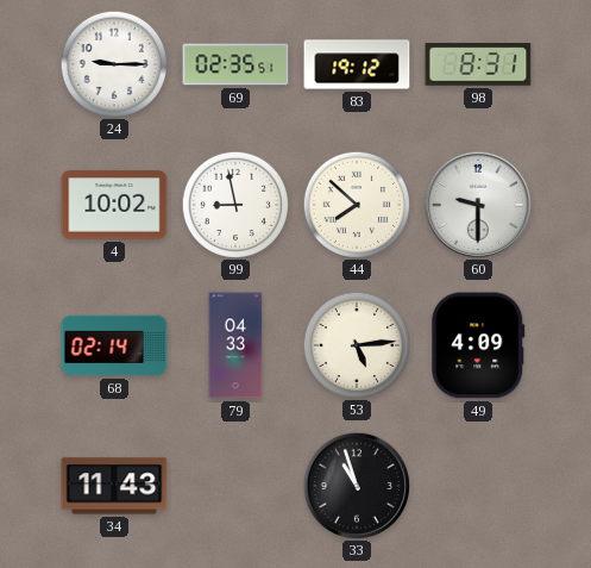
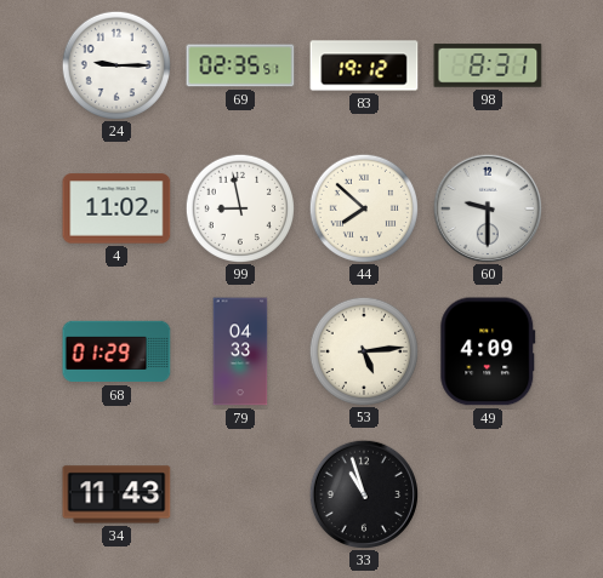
4: 10:02 -> 11:02
68: 02:14 -> 01:29
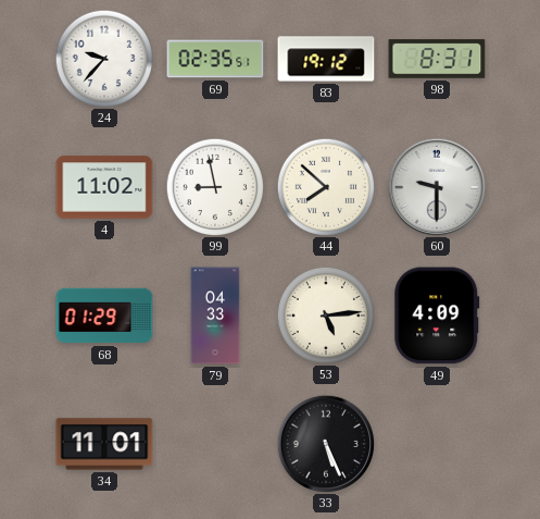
24: 9:15 -> 9:37
34: 11:43 -> 11:01
33: 10:57 -> 5:26
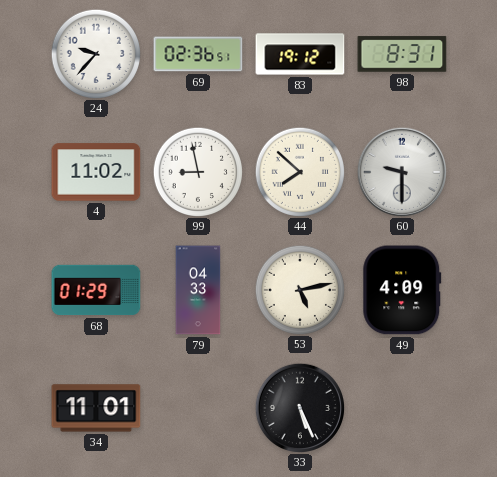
69: 02:35 -> 02:36
53: 5:14 -> 5:13
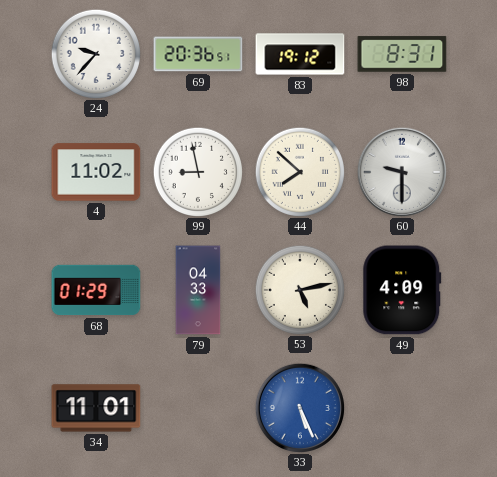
69: 02:36 -> 20:36
33 dial: black -> blue
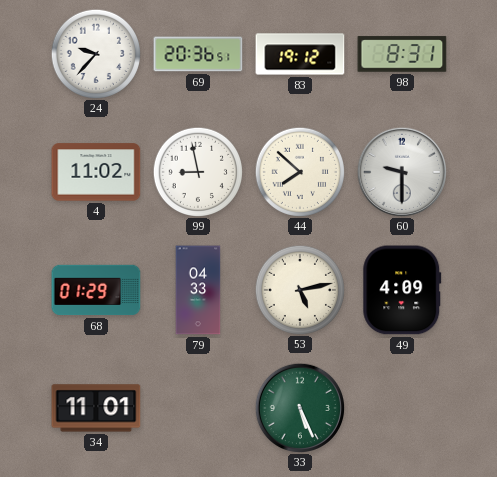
33 dial: blue -> green
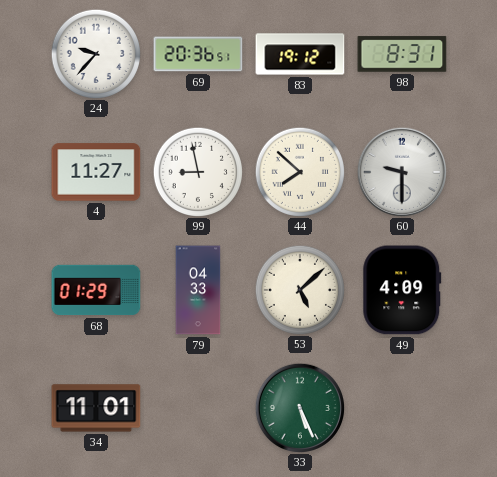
4: 11:02 -> 11:27
53: 5:13 -> 5:08
